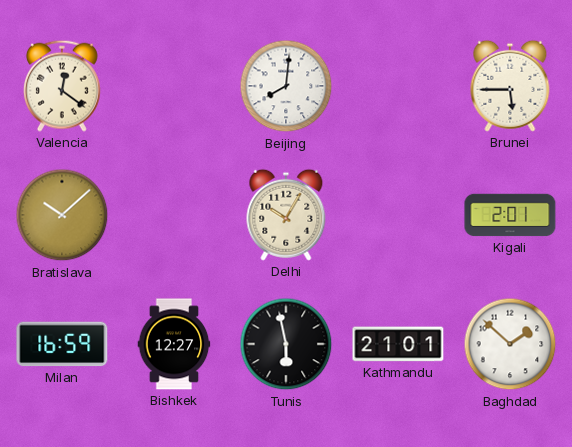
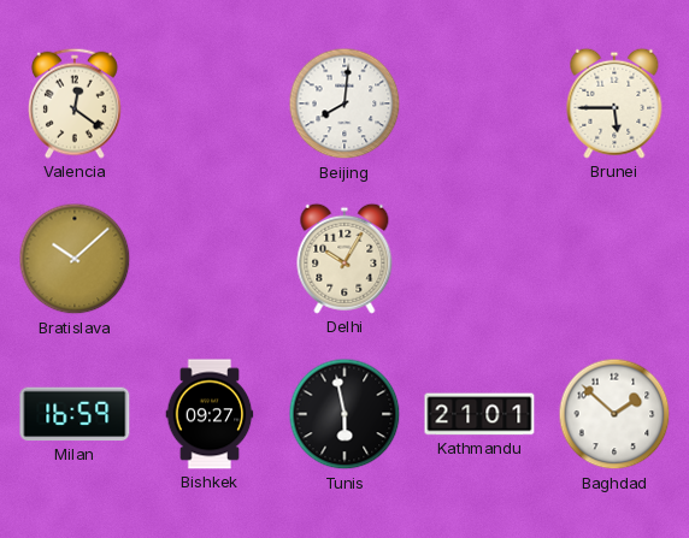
Kigali: 2:01 -> none
Bishkek: 12:27 -> 09:27
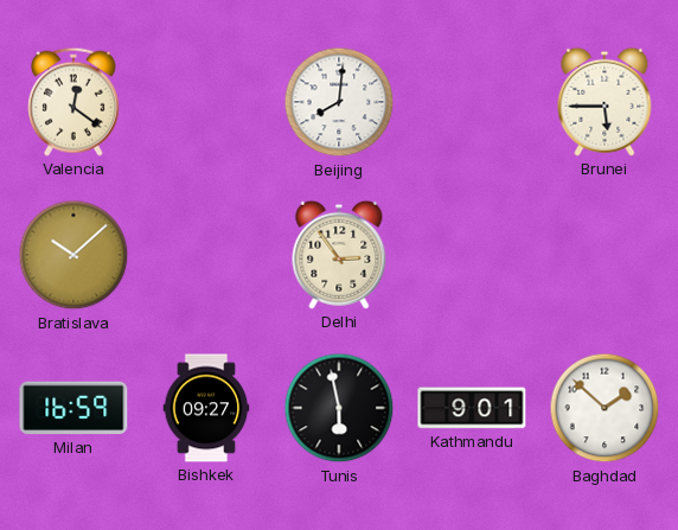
Delhi: 10:05 -> 2:54
Kathmandu: 21:01 -> 9:01
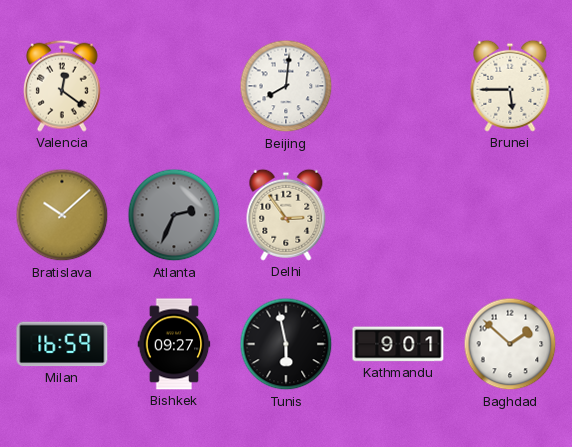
Atlanta: none -> 2:34
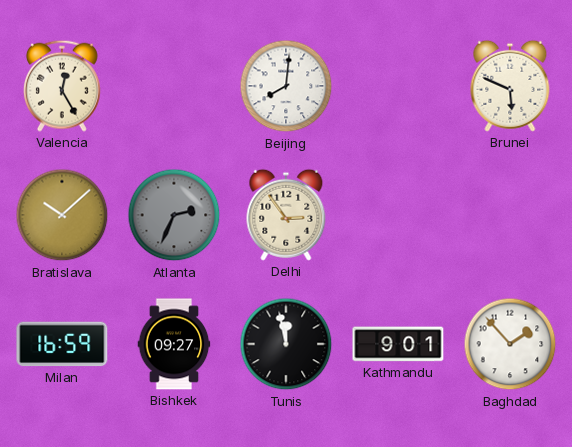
Valencia: 12:21 -> 12:25
Brunei: 5:45 -> 5:49
Tunis: 5:58 -> 11:58
Baghdad: 1:52 -> 1:53
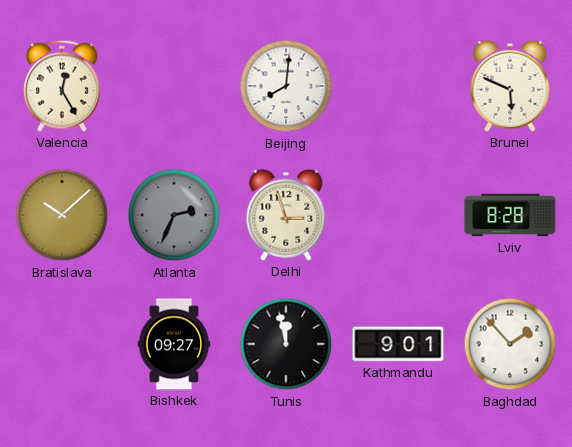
Delhi: 2:54 -> 2:57
Lviv: none -> 8:28
Milan: 16:59 -> none
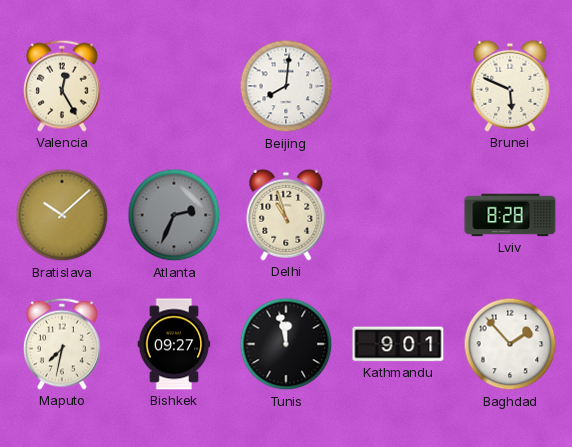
Delhi: 2:57 -> 10:57
Maputo: none -> 7:32
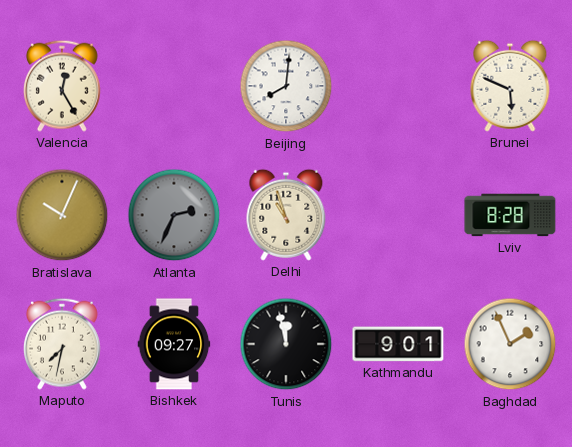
Bratislava: 10:08 -> 10:04
Baghdad: 1:53 -> 1:56
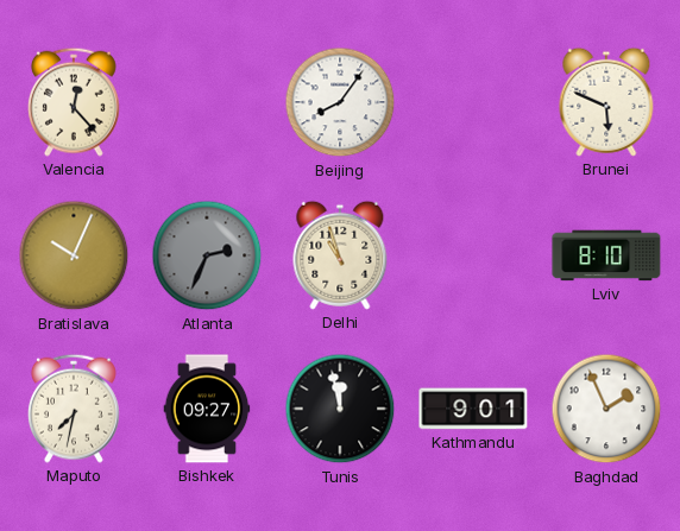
Valencia: 12:25 -> 12:23
Beijing: 8:01 -> 8:06
Lviv: 8:28 -> 8:10
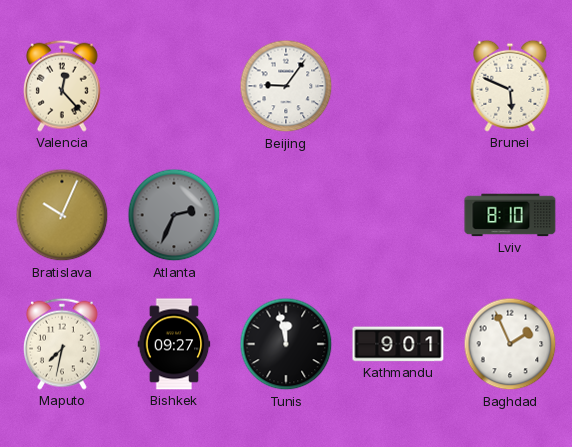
Beijing: 8:06 -> 9:06
Delhi: 10:57 -> none
